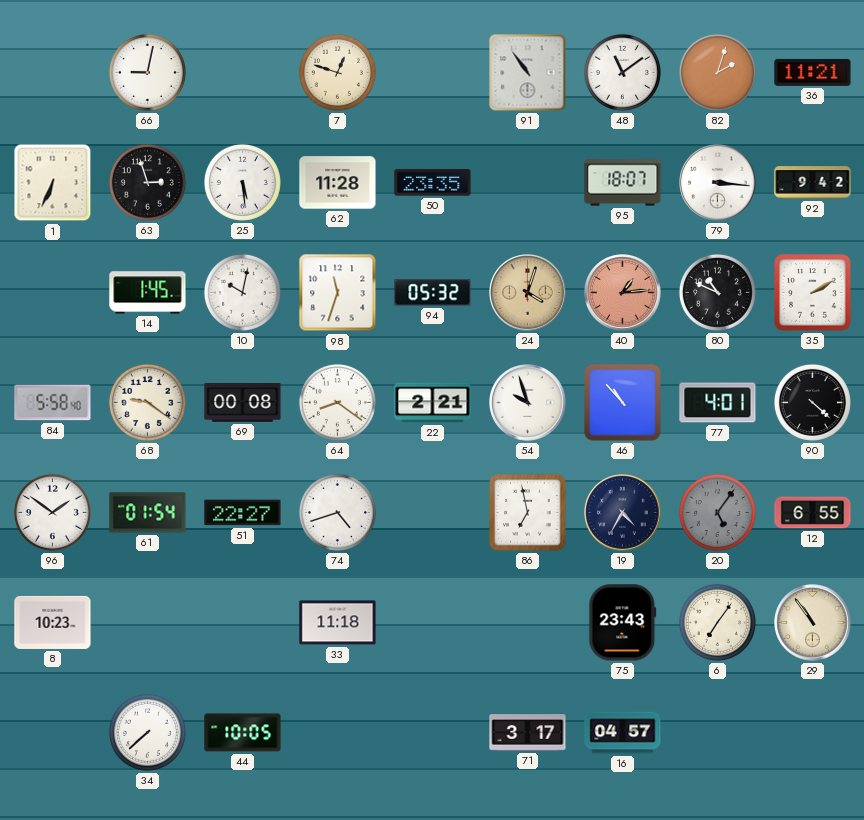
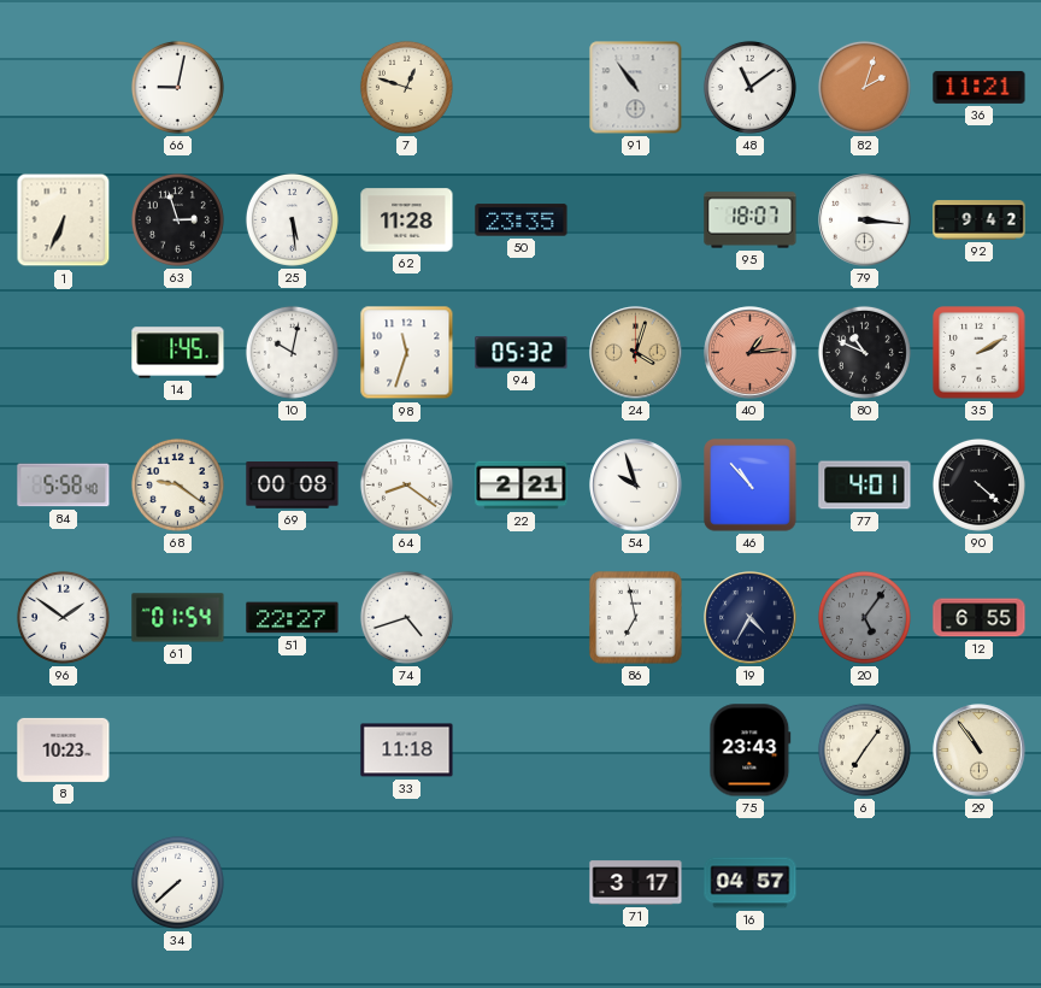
44: 10:05 -> none
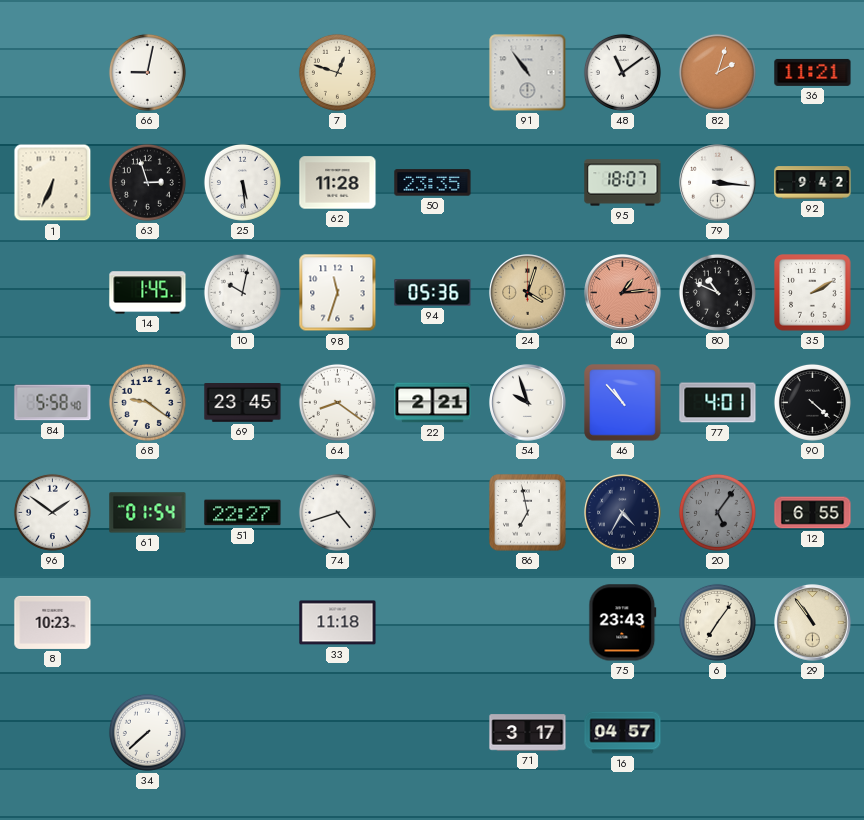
94: 05:32 -> 05:36
69: 00:08 -> 23:45
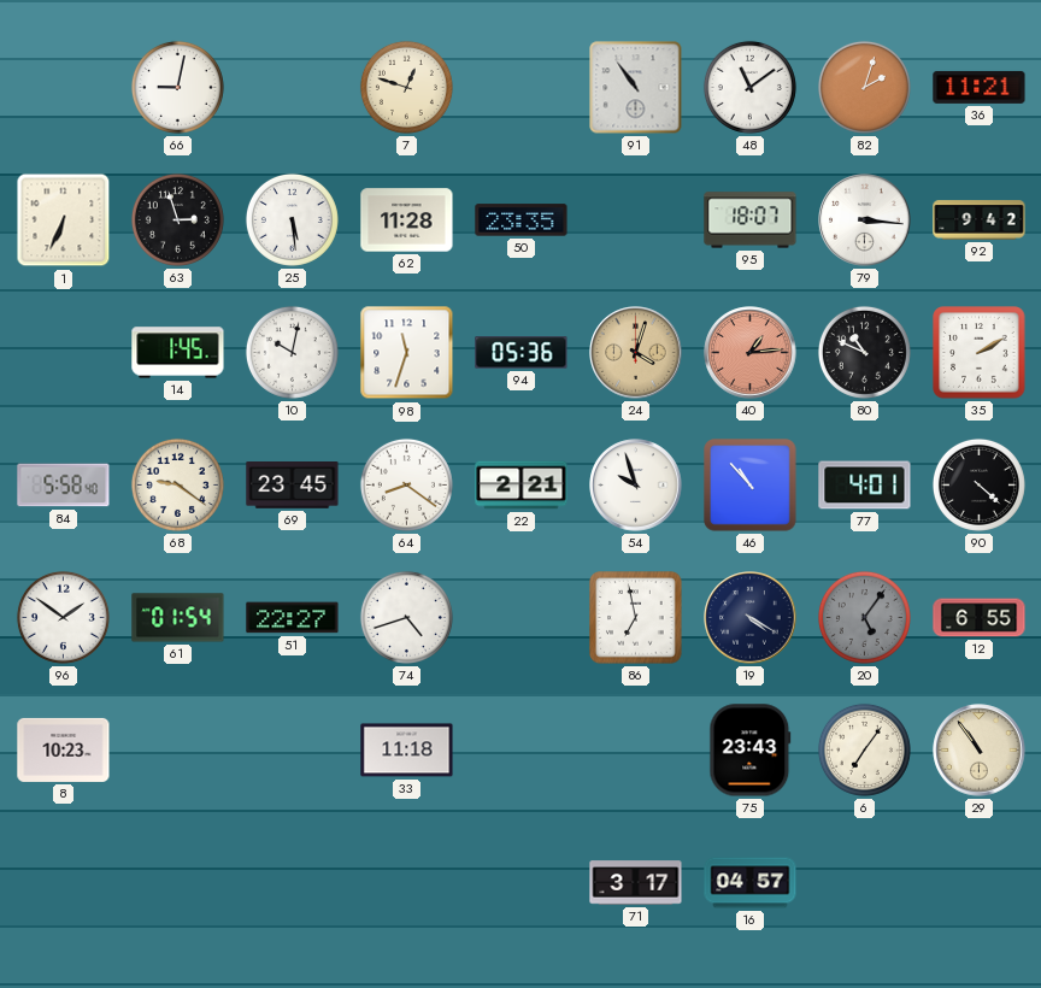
19: 4:35 -> 4:20
34: 7:38 -> none
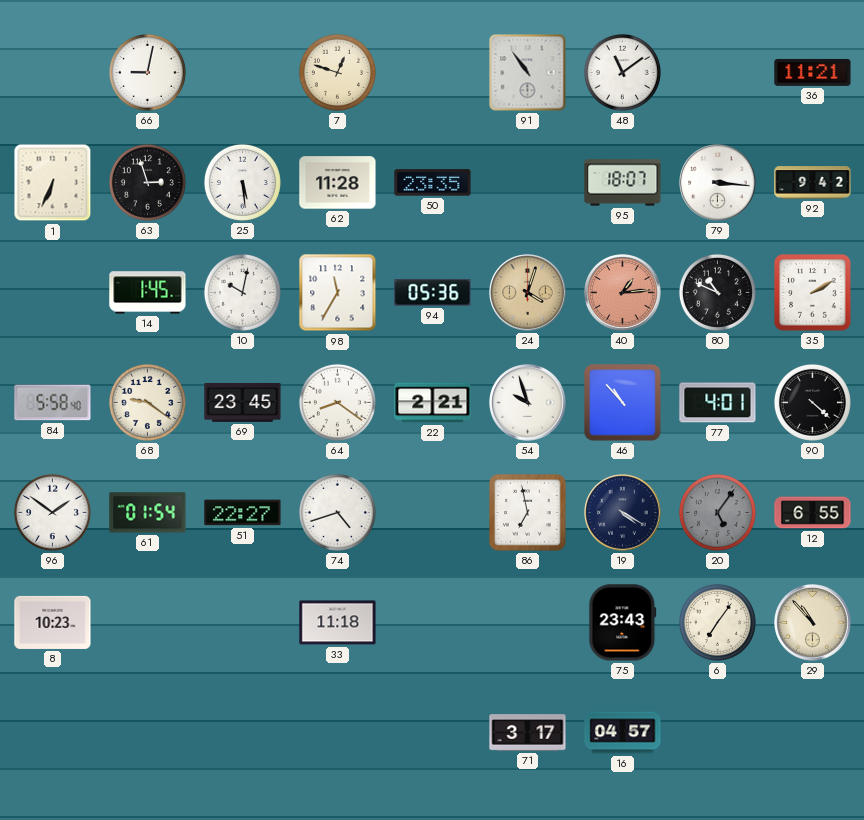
82: 2:03 -> none
98: 11:33 -> 11:35
29: 10:54 -> 10:53
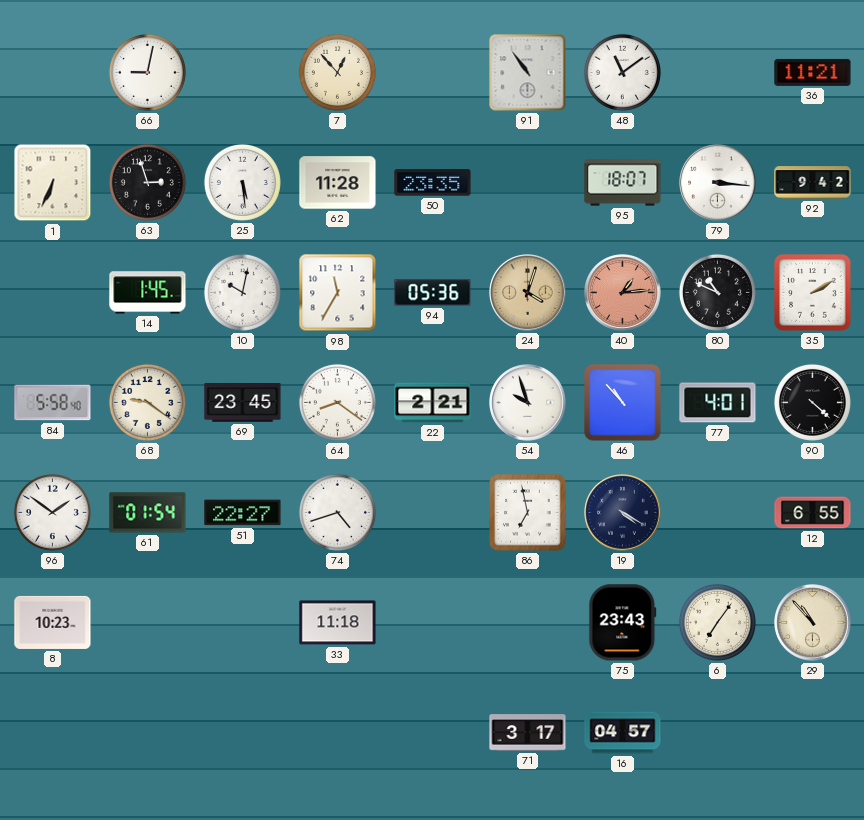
7: 12:48 -> 12:53
20: 5:06 -> none
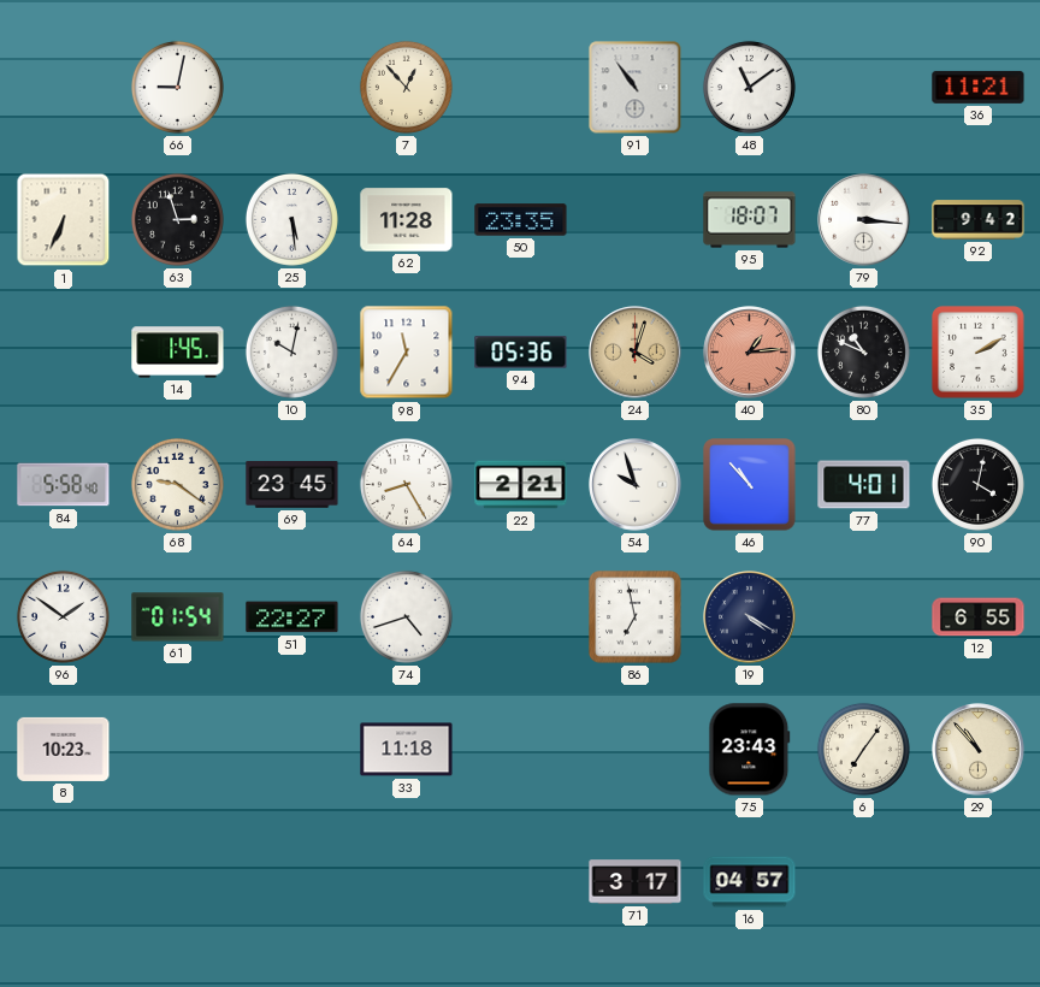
64: 8:21 -> 8:25
90: 4:22 -> 4:02
